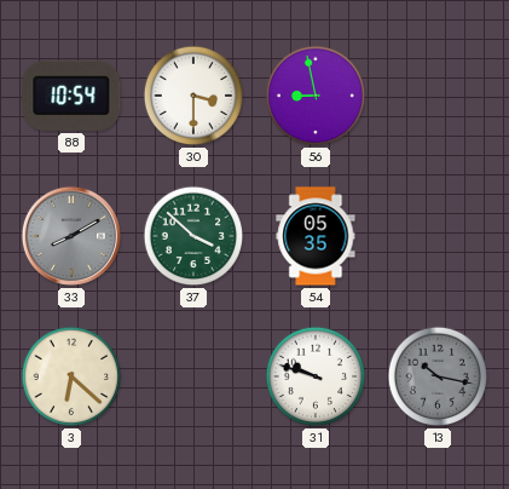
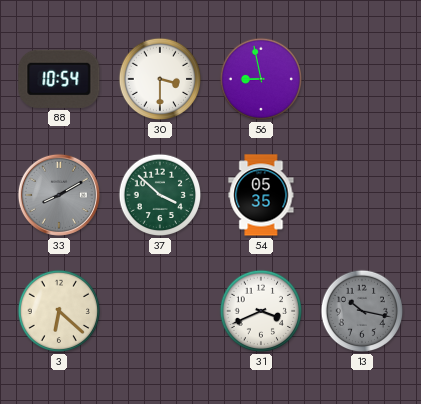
31: 9:48 -> 3:41
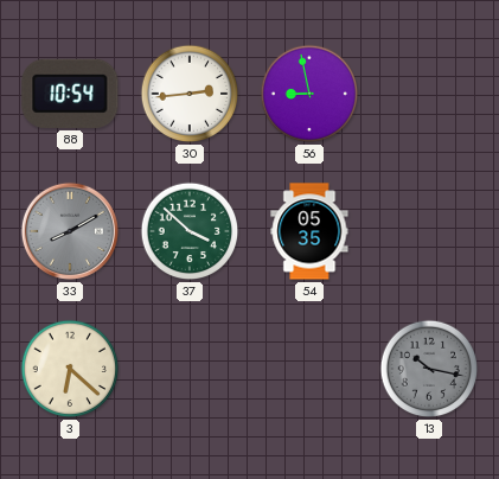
30: 3:30 -> 2:44
31: 3:41 -> none
